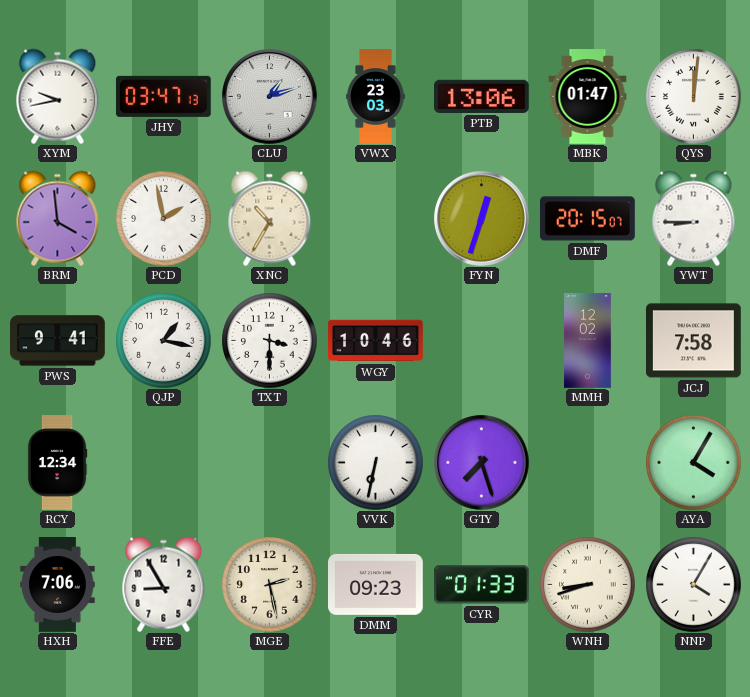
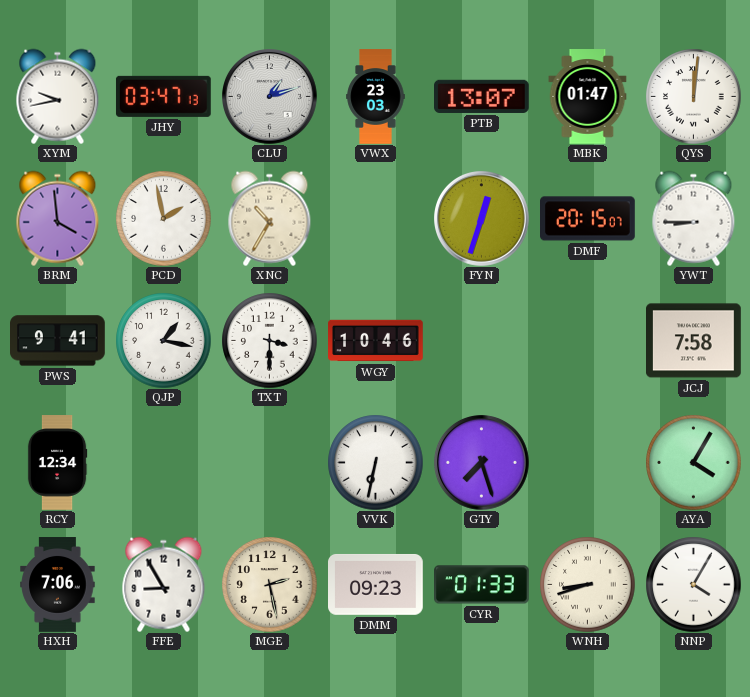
PTB: 13:06 -> 13:07
MMH: 12:02 -> none
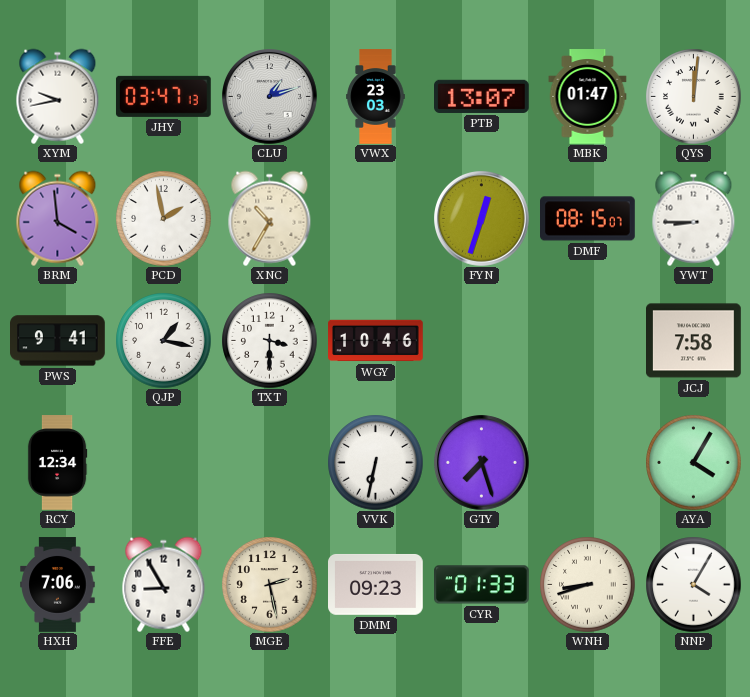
DMF: 20:15 -> 08:15
